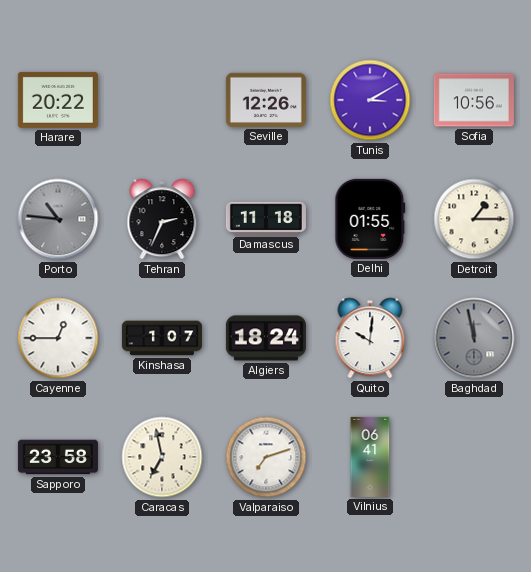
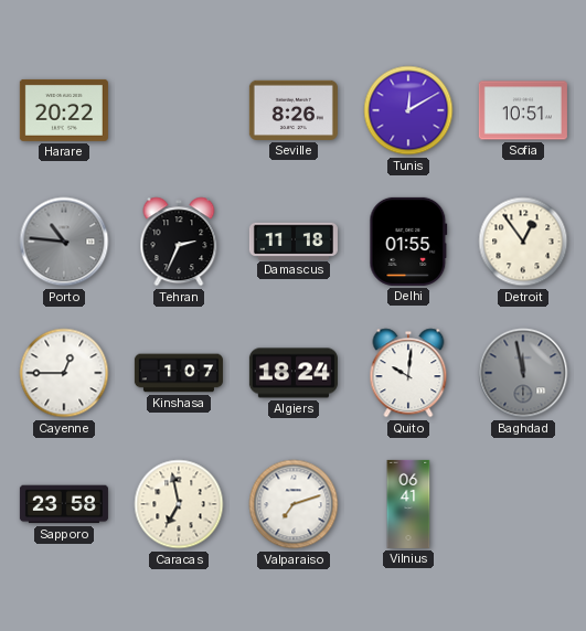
Seville: 12:26 -> 8:26
Tunis: 3:10 -> 12:10
Sofia: 10:56 -> 10:51
Detroit: 1:15 -> 12:54
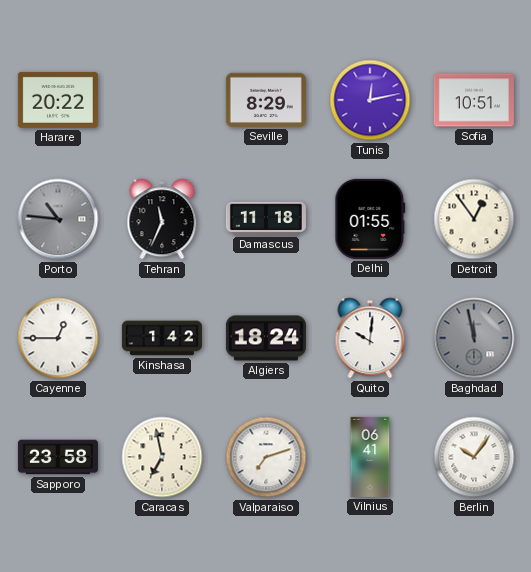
Seville: 8:26 -> 8:29
Tunis: 12:10 -> 12:13
Tehran: 2:34 -> 11:34
Kinshasa: 1:07 -> 1:42
Berlin: none -> 10:06
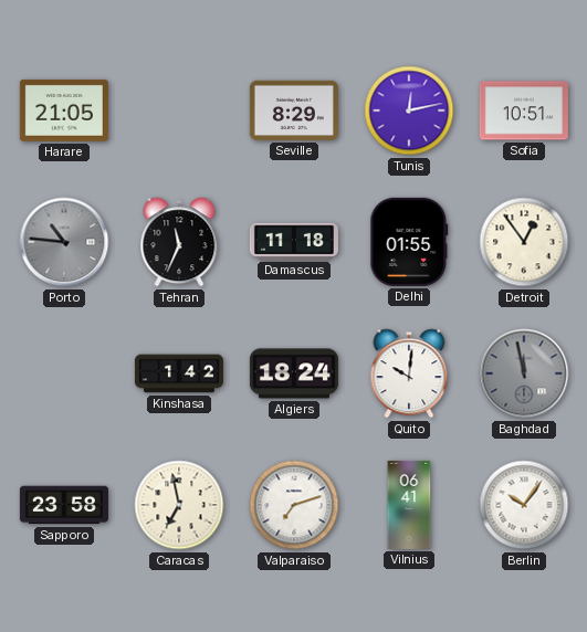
Harare: 20:22 -> 21:05
Cayenne: 12:45 -> none
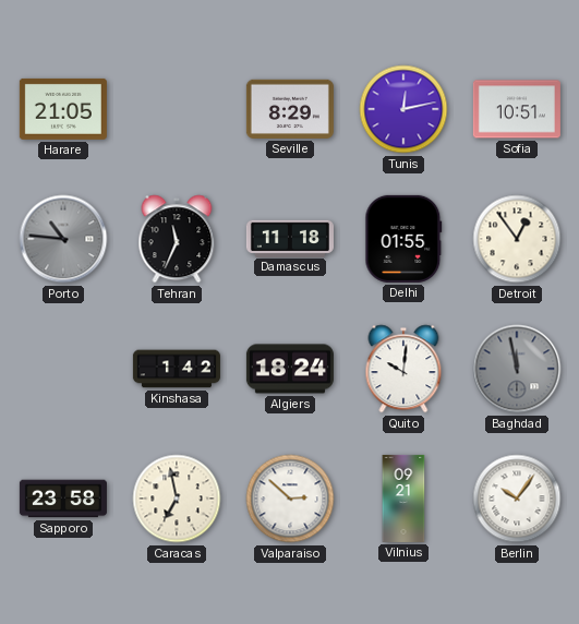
Valparaiso: 7:12 -> 2:52
Vilnius: 06:41 -> 09:21
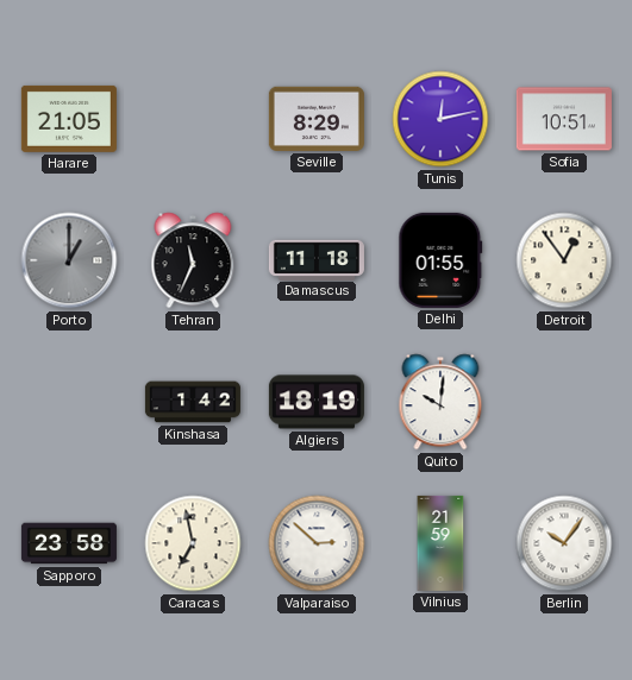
Porto: 10:46 -> 1:00
Algiers: 18:24 -> 18:19
Baghdad: 11:58 -> none
Vilnius: 09:21 -> 21:59
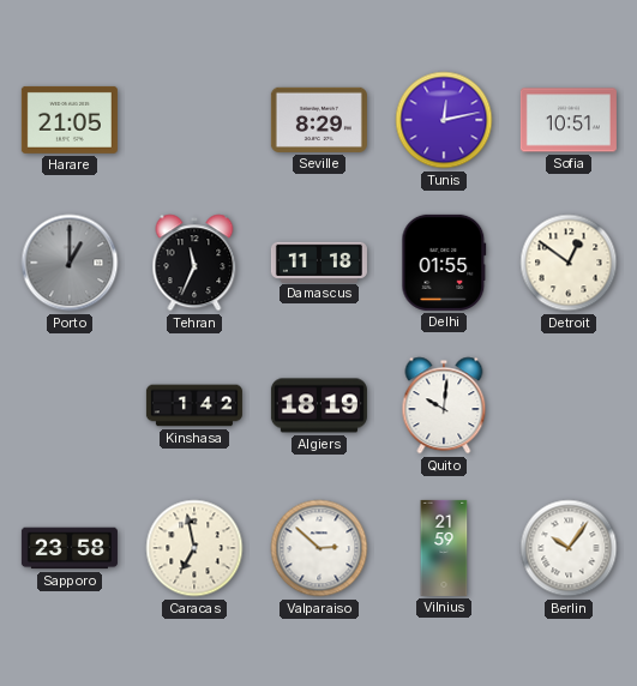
Detroit: 12:54 -> 12:51
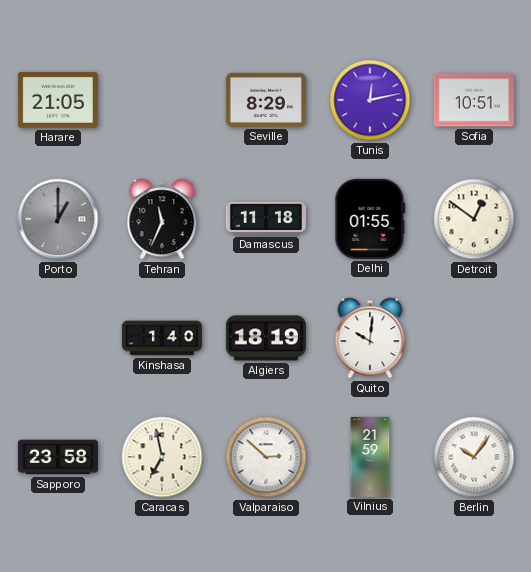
Kinshasa: 1:42 -> 1:40
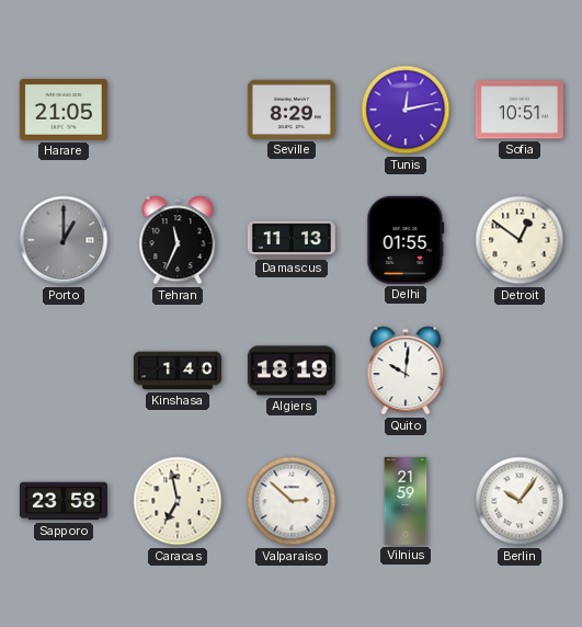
Damascus: 11:18 -> 11:13
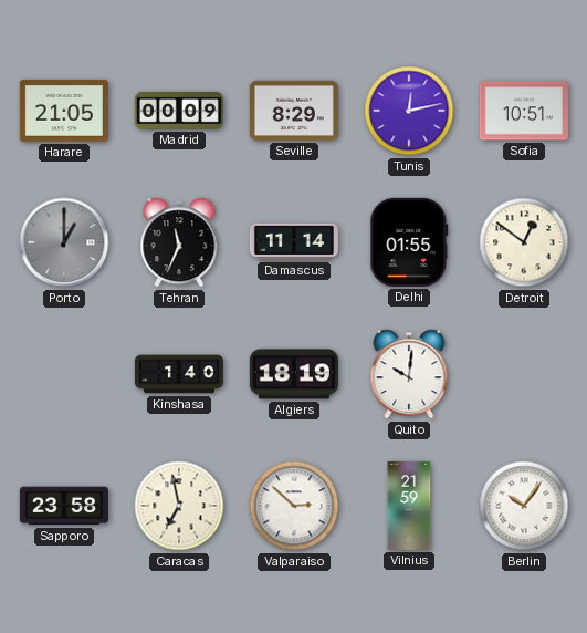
Madrid: none -> 00:09
Damascus: 11:13 -> 11:14
